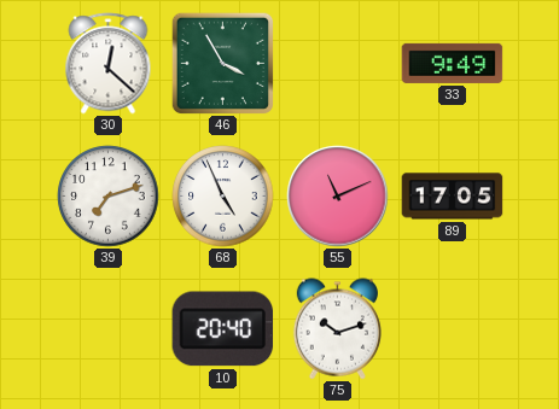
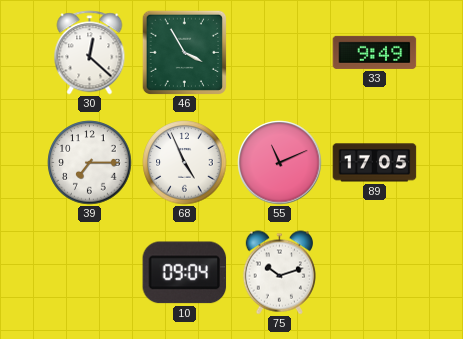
39: 7:12 -> 7:15
10: 20:40 -> 09:04
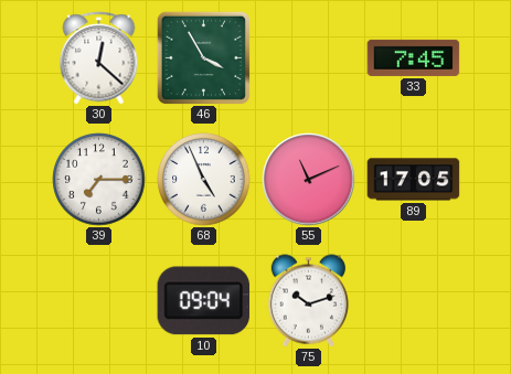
33: 9:49 -> 7:45
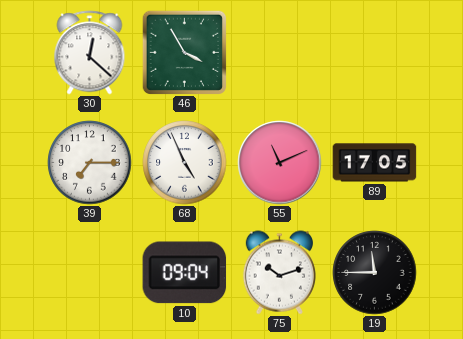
33: 7:45 -> none
19: none -> 11:45
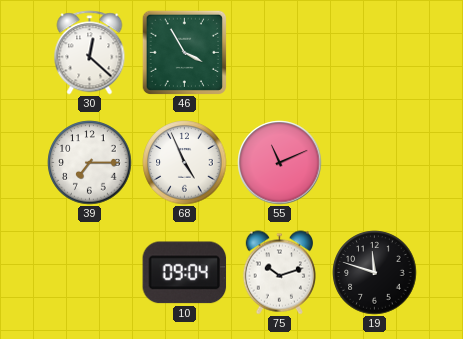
89: 17:05 -> none
19: 11:45 -> 11:48
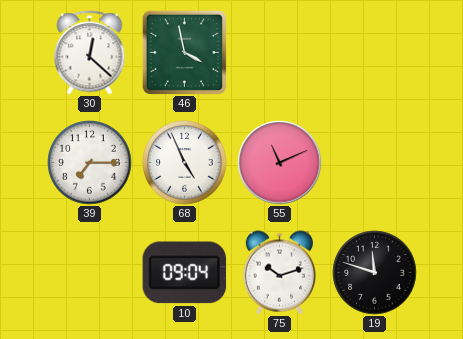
46: 3:55 -> 3:58
